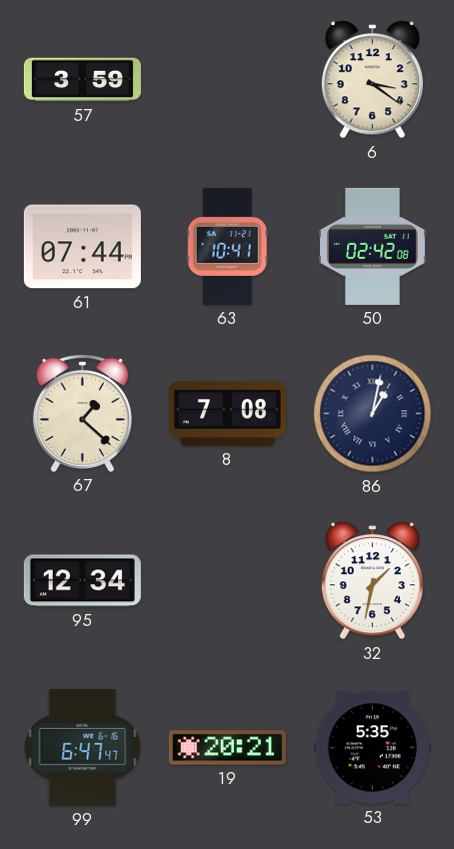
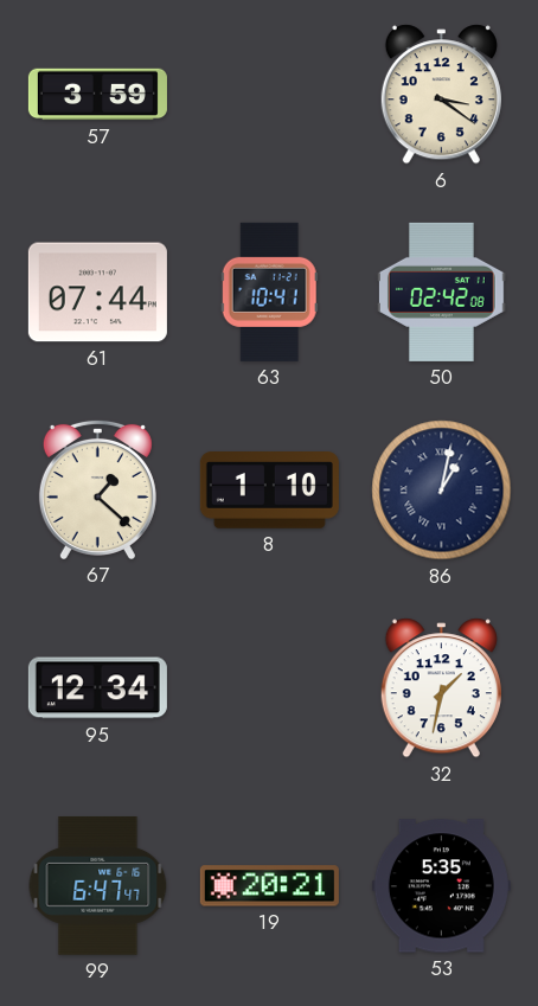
8: 7:08 -> 1:10
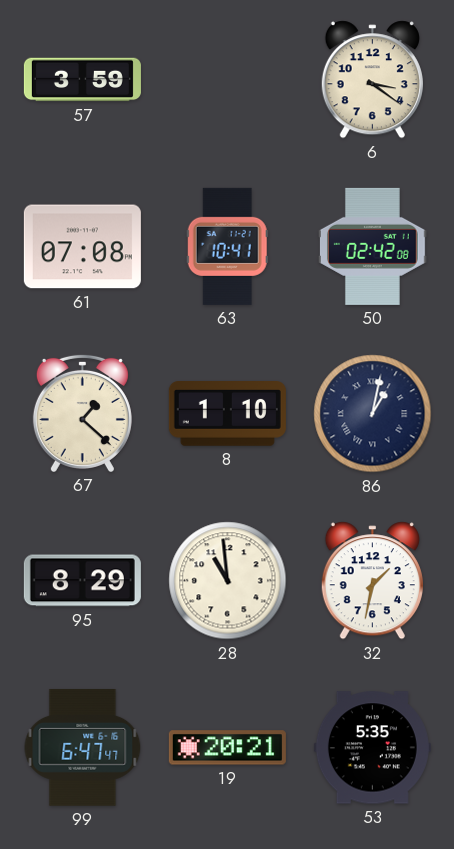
61: 07:44 -> 07:08
95: 12:34 -> 8:29
28: none -> 10:59
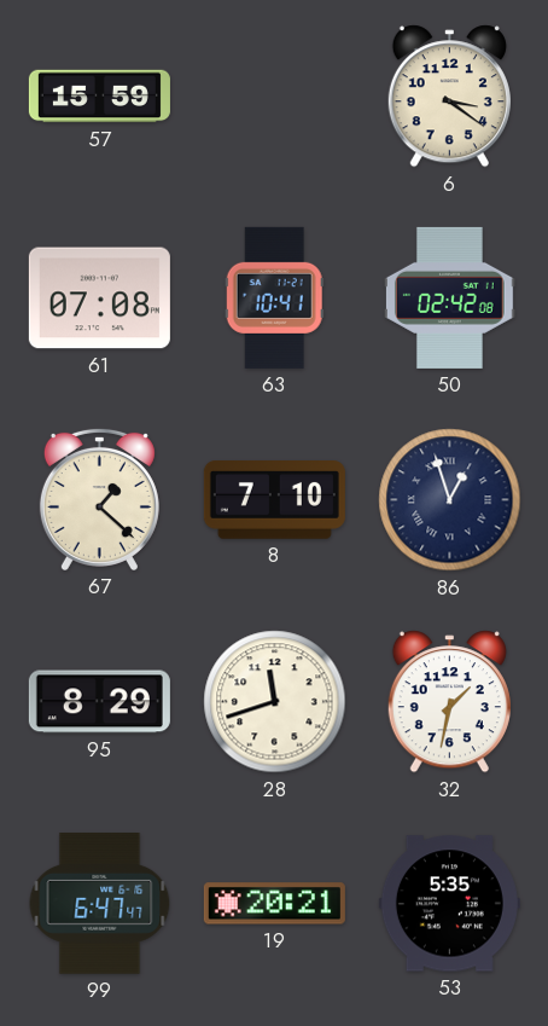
57: 3:59 -> 15:59
8: 1:10 -> 7:10
86: 1:02 -> 12:57
28: 10:59 -> 11:42
